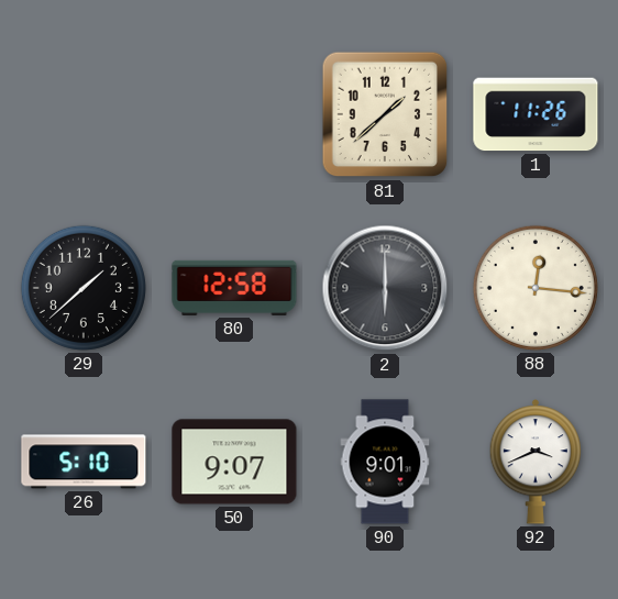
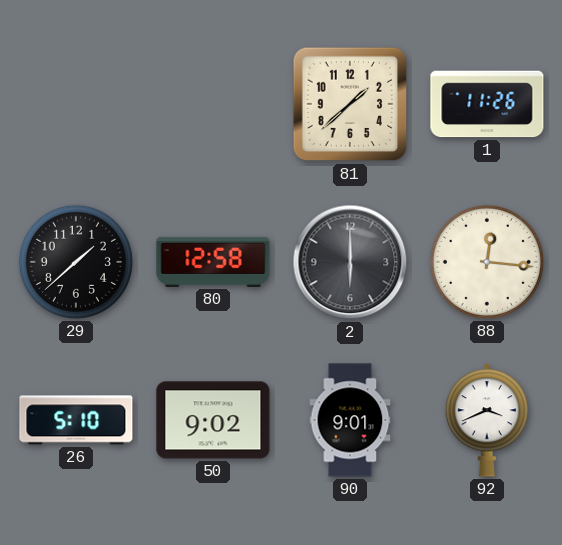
50: 9:07 -> 9:02
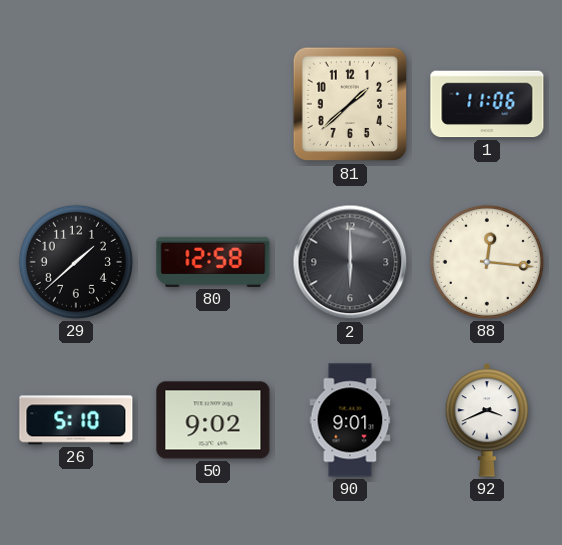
1: 11:26 -> 11:06
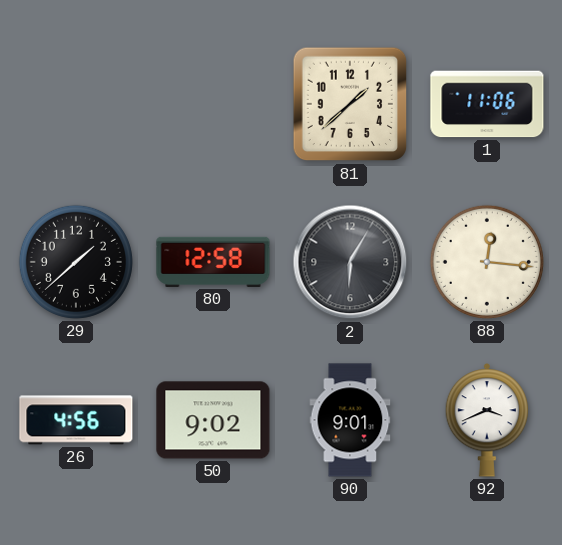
2: 6:00 -> 6:05
26: 5:10 -> 4:56
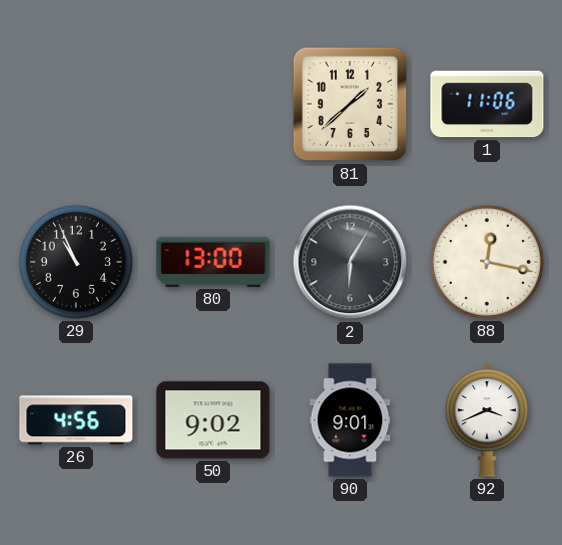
29: 1:38 -> 10:56
80: 12:58 -> 13:00
88: 12:16 -> 12:17
